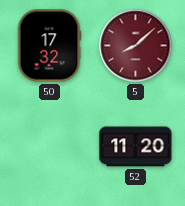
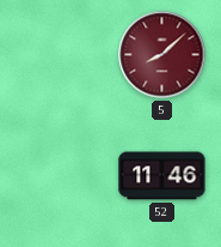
50: 17:32 -> none
52: 11:20 -> 11:46
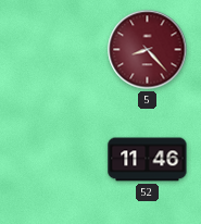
5: 8:08 -> 8:23
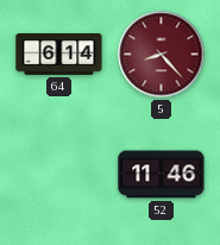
64: none -> 6:14
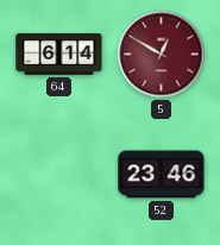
5: 8:23 -> 12:50
52: 11:46 -> 23:46
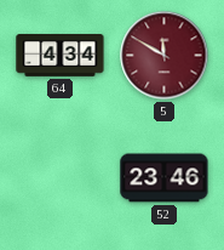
64: 6:14 -> 4:34
5: 12:50 -> 11:50
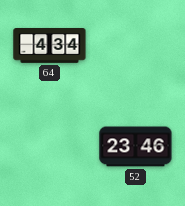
5: 11:50 -> none
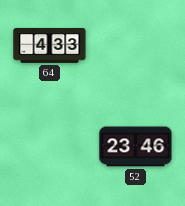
64: 4:34 -> 4:33
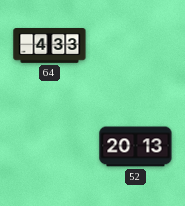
52: 23:46 -> 20:13
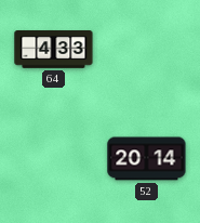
52: 20:13 -> 20:14
